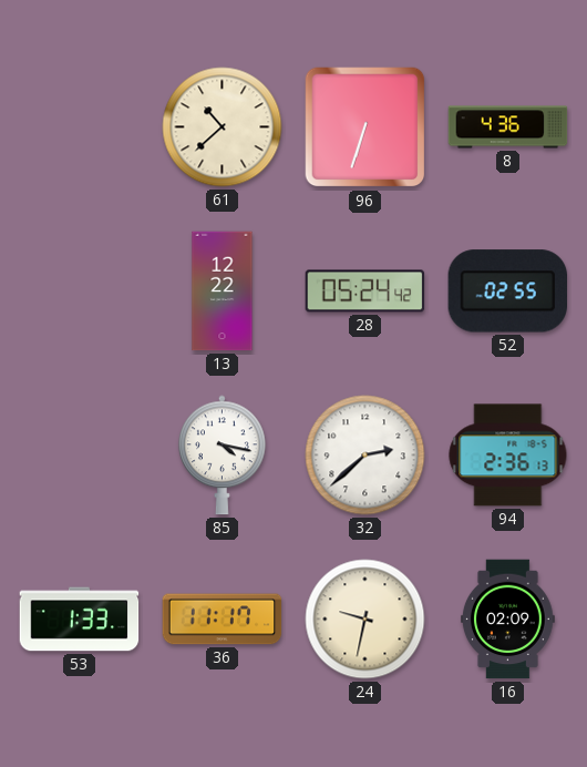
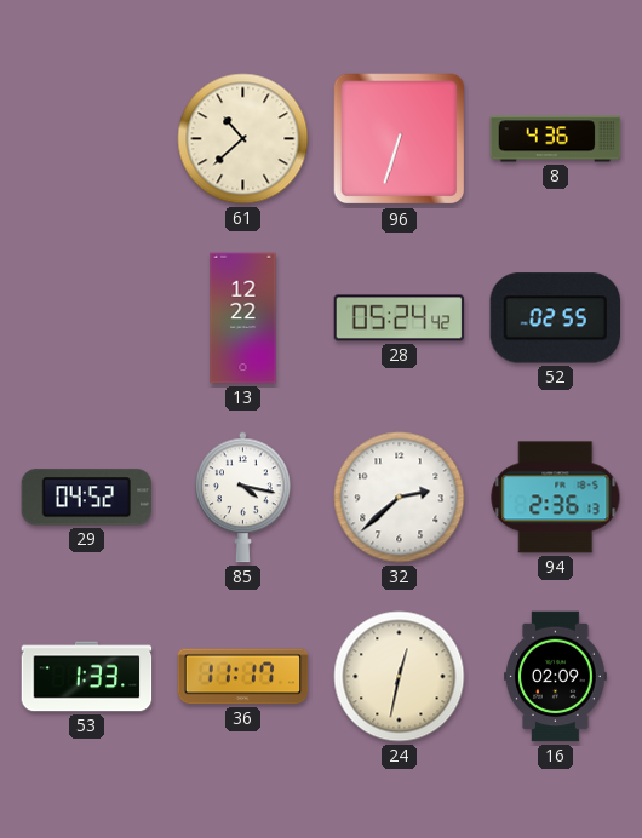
29: none -> 04:52
24: 9:32 -> 12:32
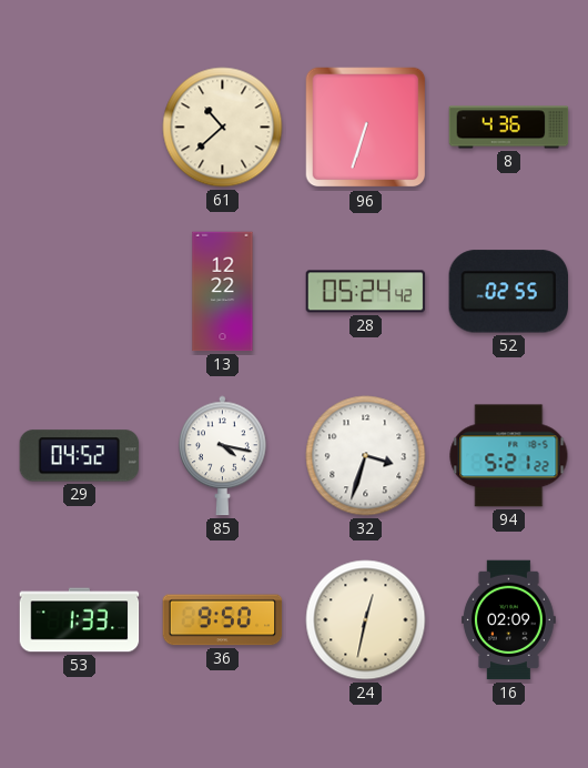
32: 2:38 -> 3:33
94: 2:36 -> 5:21
36: 11:17 -> 9:50
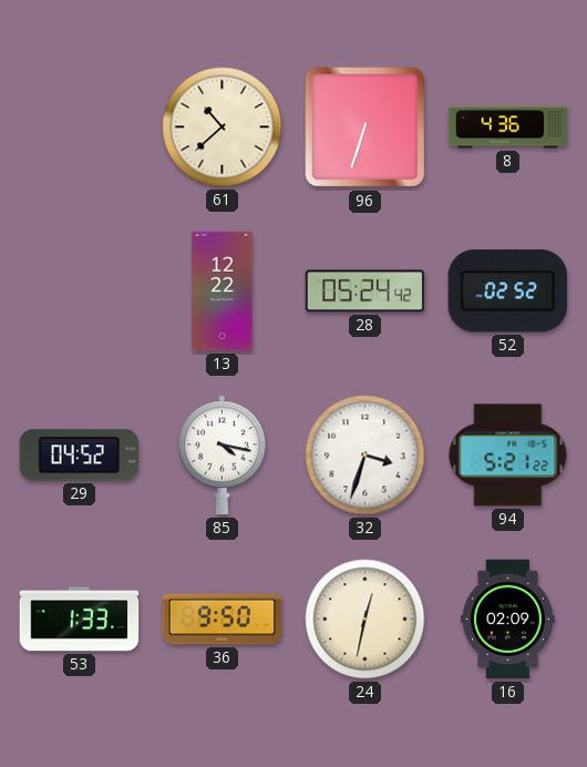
52: 02:55 -> 02:52
